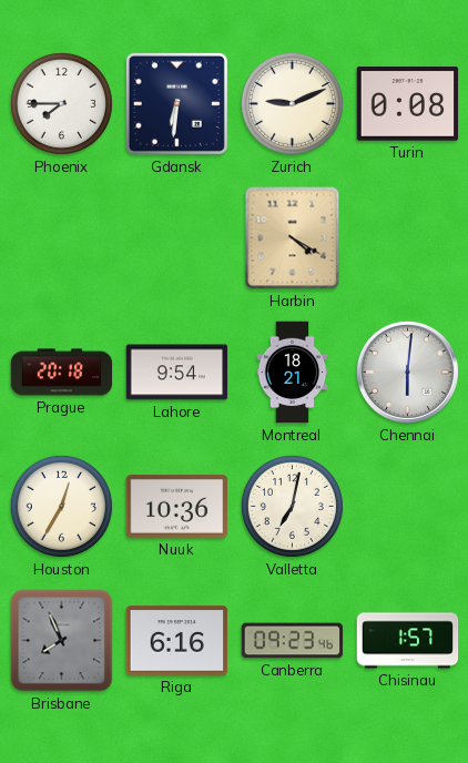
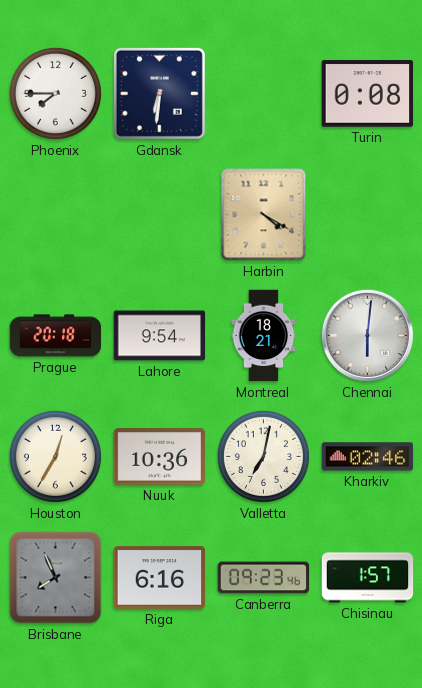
Zurich: 9:11 -> none
Kharkiv: none -> 02:46
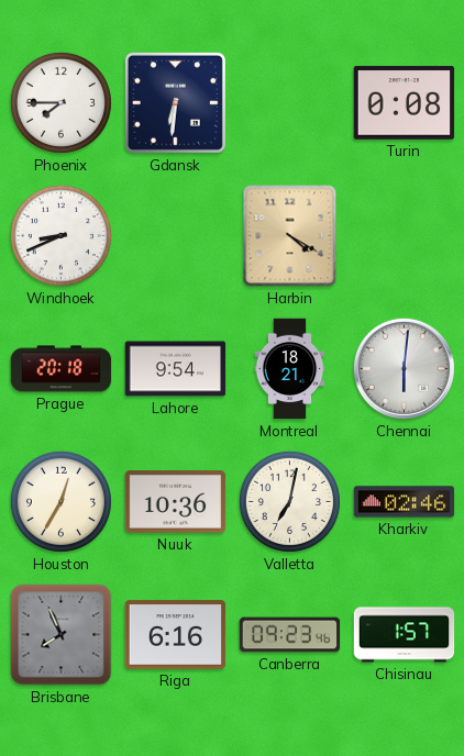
Windhoek: none -> 8:41
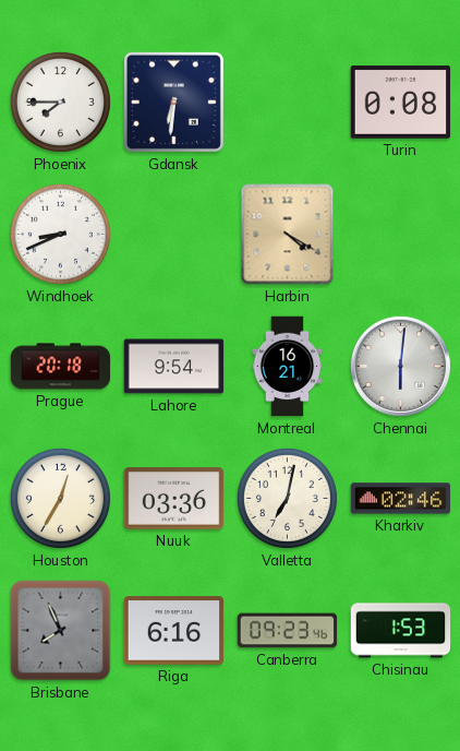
Montreal: 18:21 -> 16:21
Nuuk: 10:36 -> 03:36
Chisinau: 1:57 -> 1:53
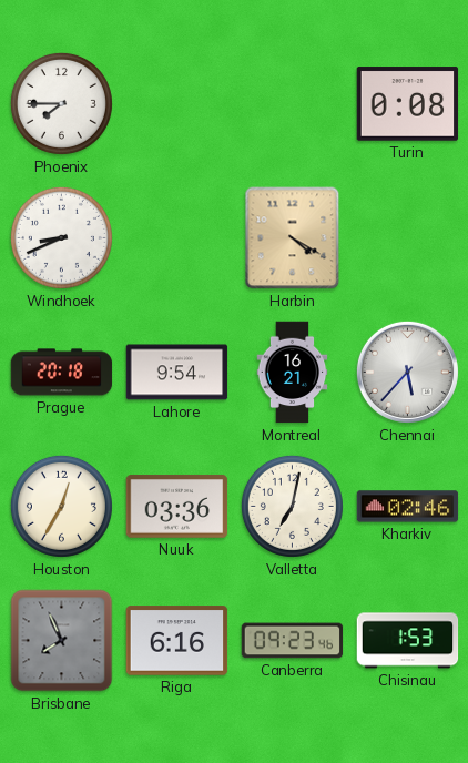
Gdansk: 6:31 -> none
Chennai: 6:01 -> 5:37
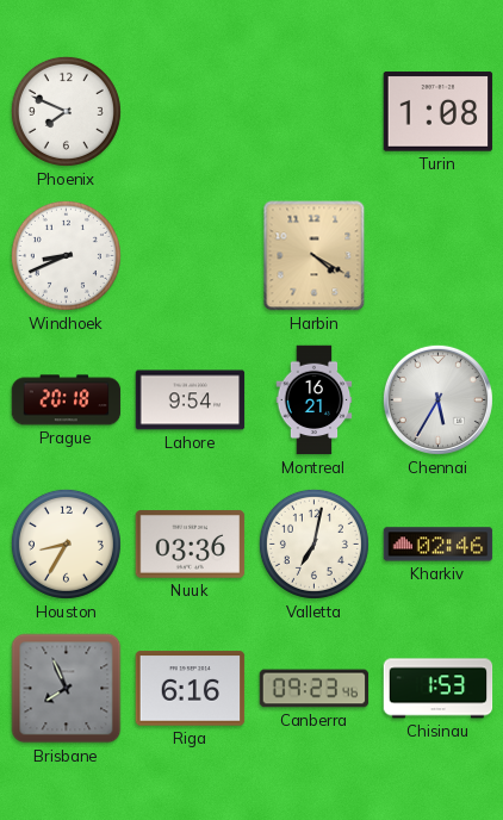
Phoenix: 7:45 -> 7:49
Turin: 0:08 -> 1:08
Chennai: 5:37 -> 5:35
Houston: 12:35 -> 8:35
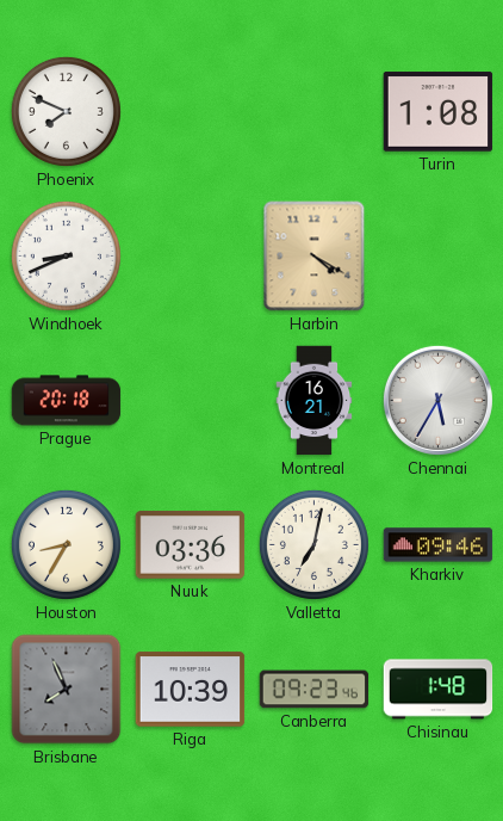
Lahore: 9:54 -> none
Kharkiv: 02:46 -> 09:46
Riga: 6:16 -> 10:39
Chisinau: 1:53 -> 1:48
